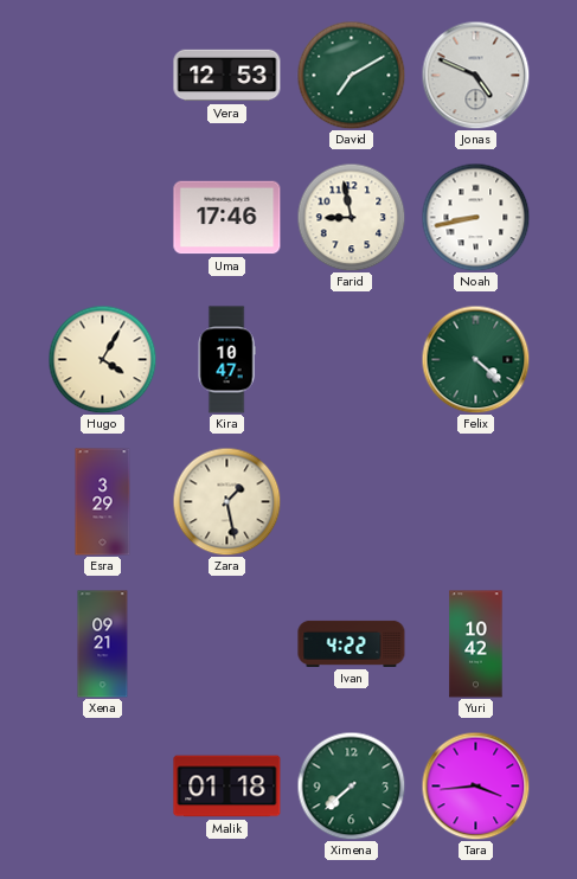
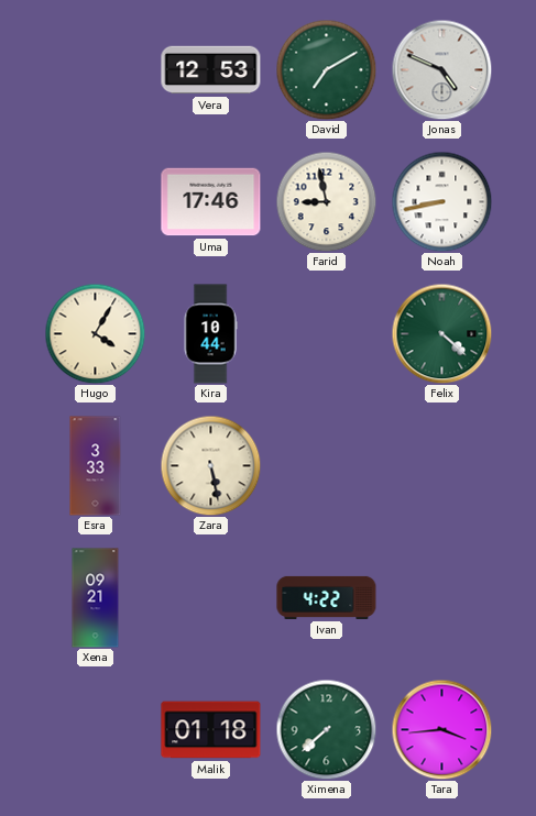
Kira: 10:47 -> 10:44
Esra: 3:29 -> 3:33
Zara: 1:28 -> 5:28
Yuri: 10:42 -> none
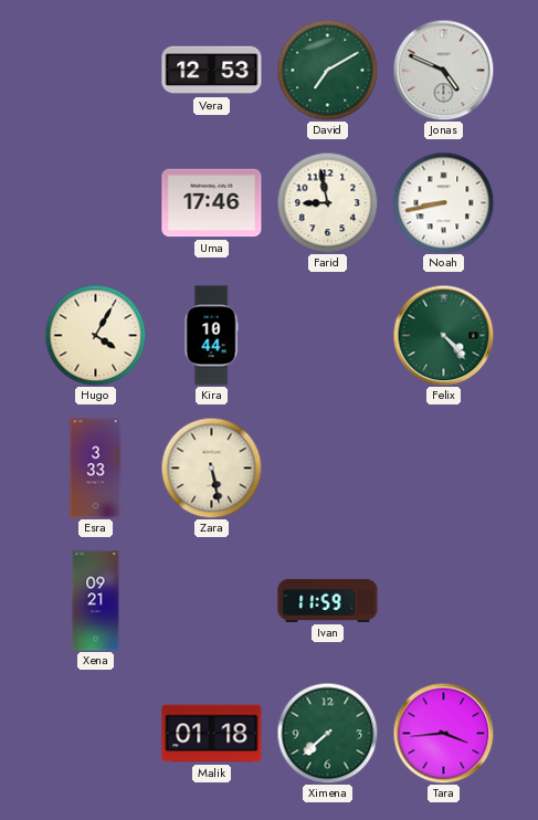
Felix: 4:22 -> 4:23
Ivan: 4:22 -> 11:59
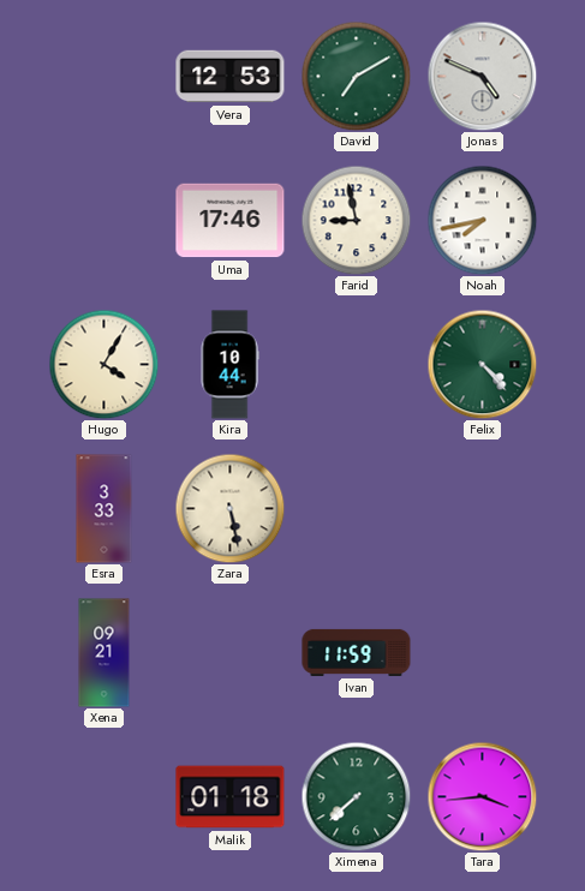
Noah: 8:43 -> 7:43
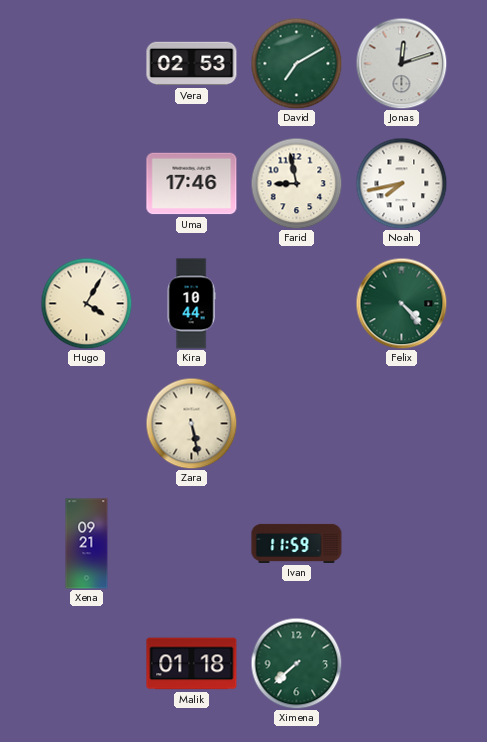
Vera: 12:53 -> 02:53
Jonas: 4:49 -> 12:12
Esra: 3:33 -> none
Tara: 3:44 -> none
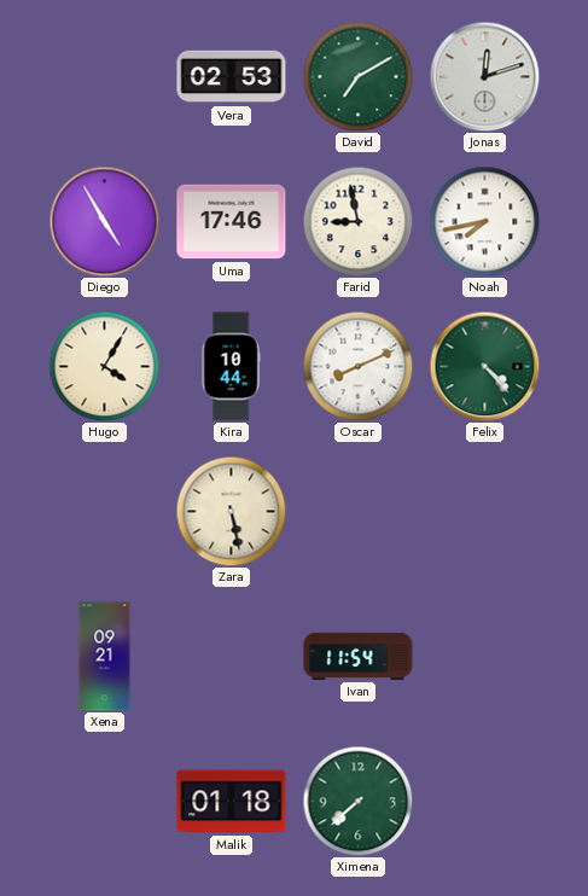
Diego: none -> 4:55
Oscar: none -> 8:11
Ivan: 11:59 -> 11:54
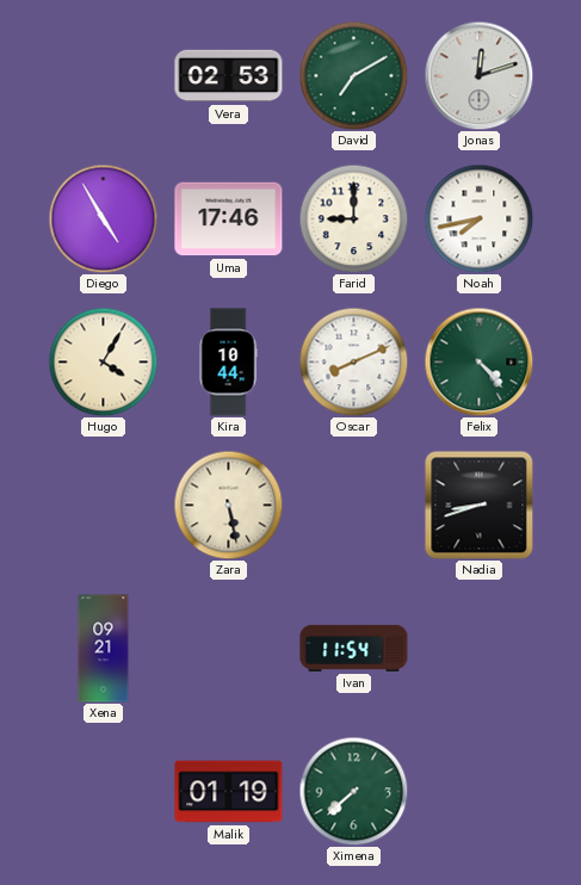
Farid: 8:58 -> 9:00
Nadia: none -> 8:42
Malik: 01:18 -> 01:19
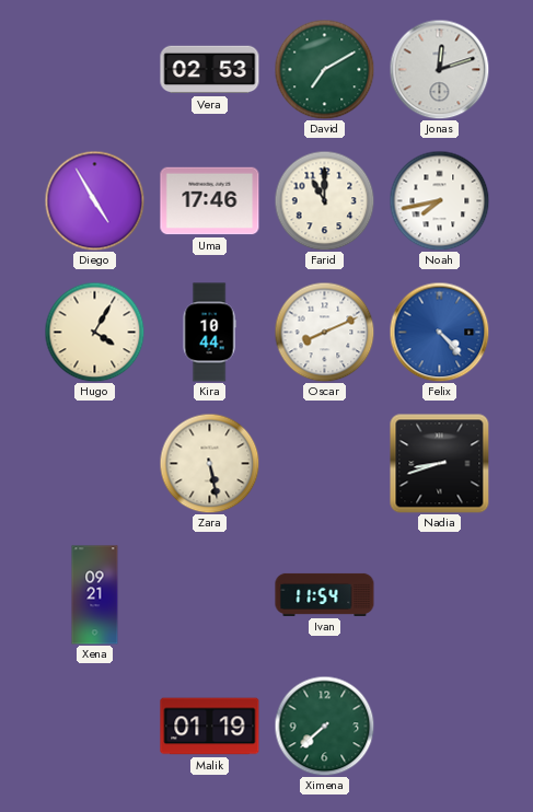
Farid: 9:00 -> 11:00
Felix dial: green -> blue
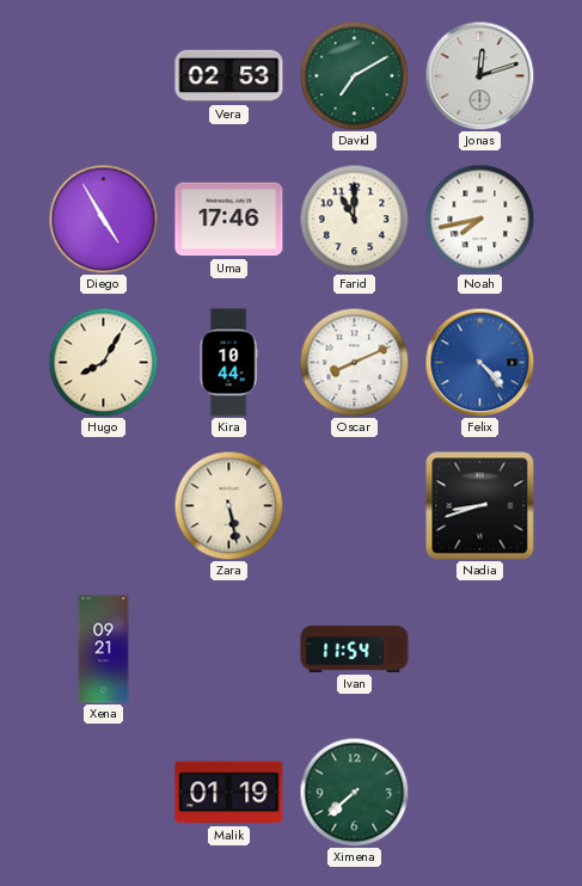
Hugo: 4:05 -> 8:05
